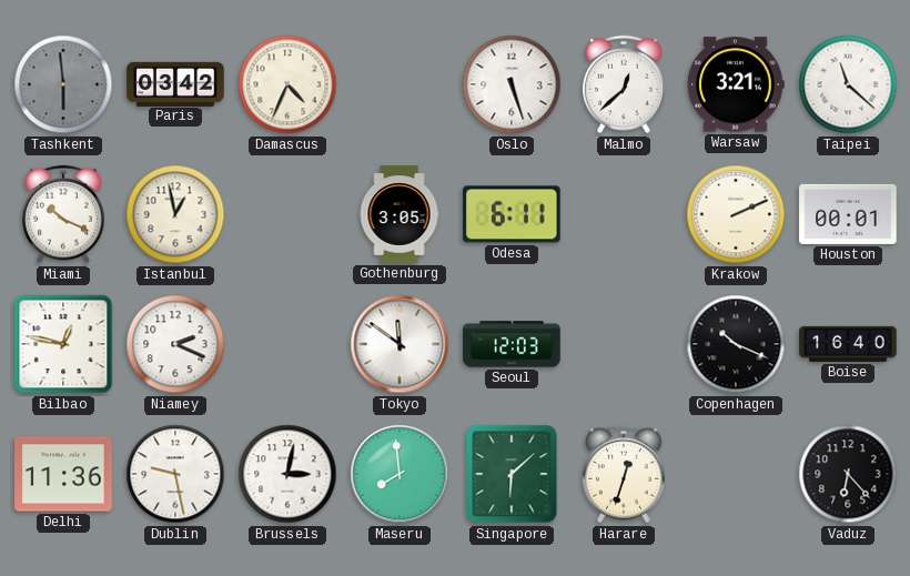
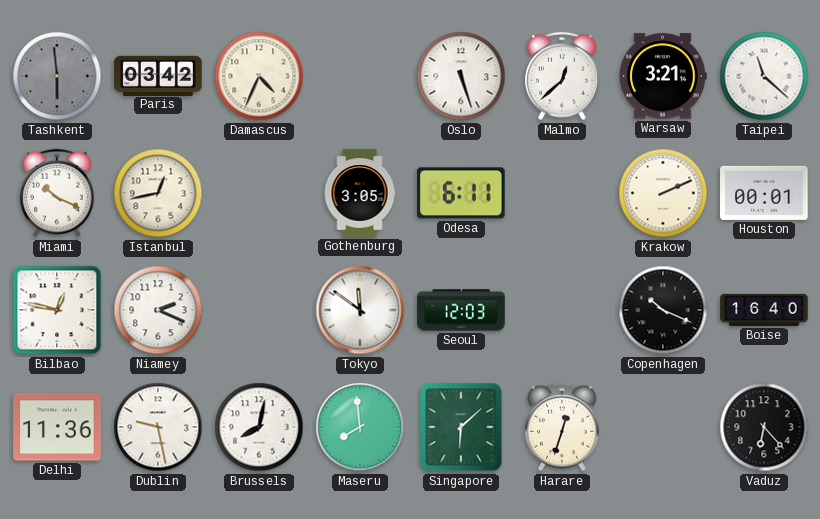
Istanbul: 12:58 -> 12:43
Brussels: 3:02 -> 8:02
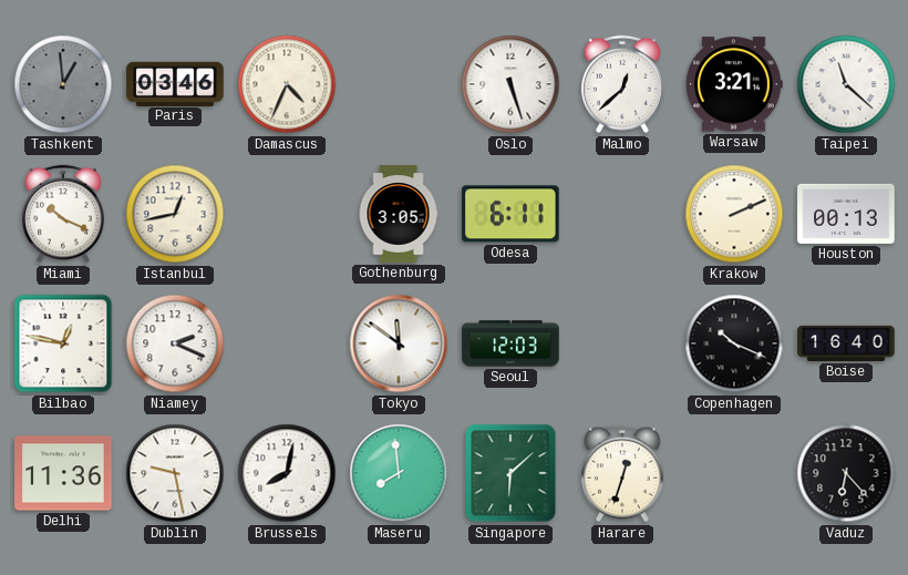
Tashkent: 5:59 -> 12:59
Paris: 03:42 -> 03:46
Houston: 00:01 -> 00:13
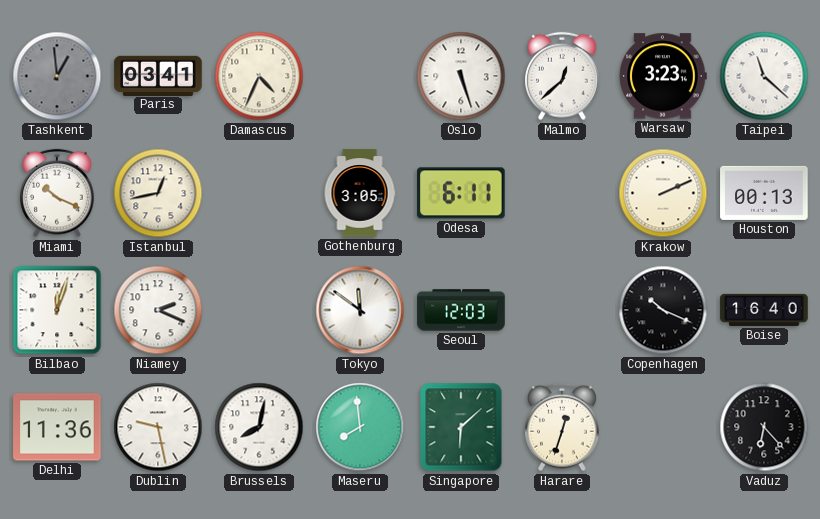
Paris: 03:46 -> 03:41
Warsaw: 3:21 -> 3:23
Bilbao: 12:47 -> 12:03
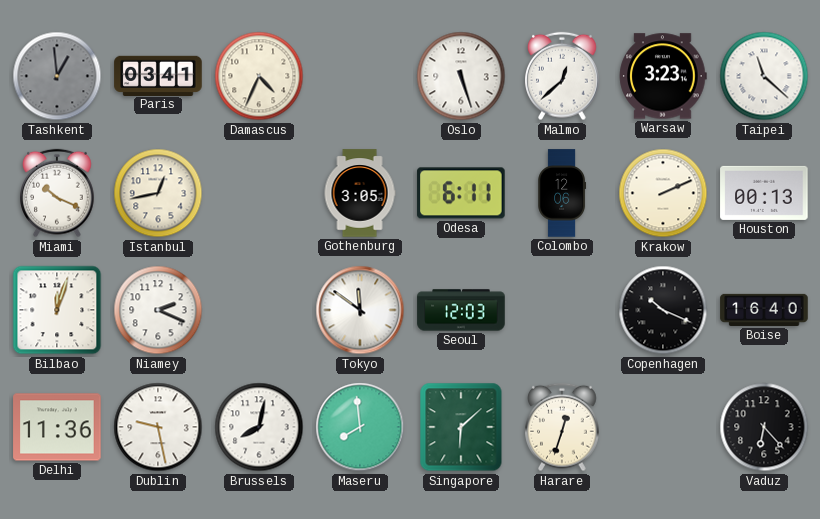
Colombo: none -> 12:06
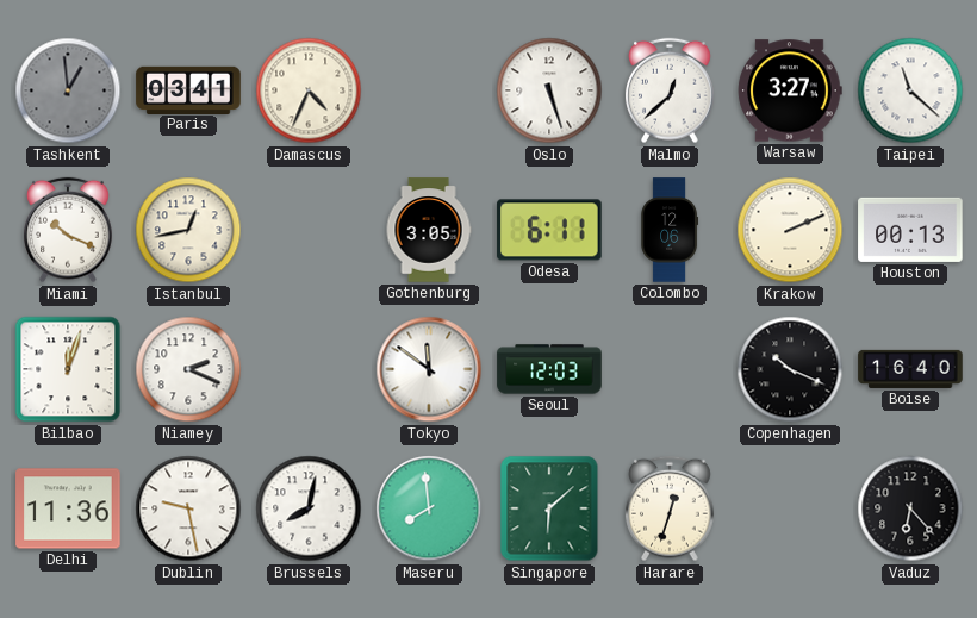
Warsaw: 3:23 -> 3:27
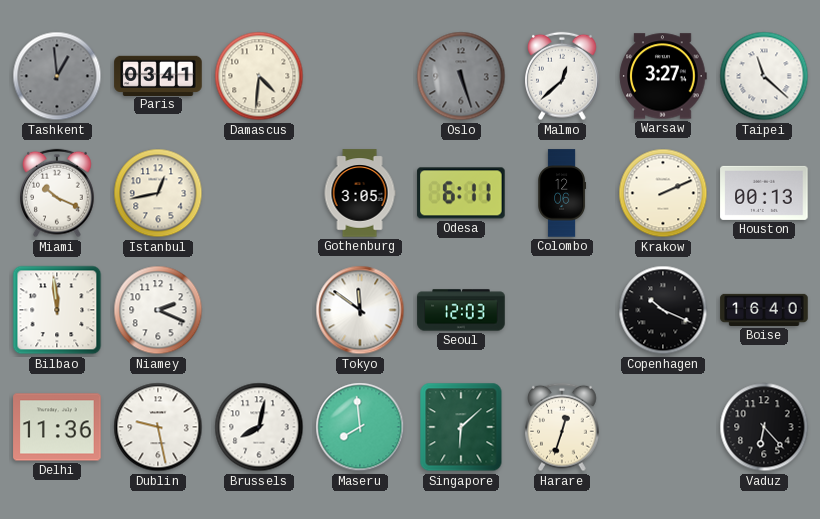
Damascus: 4:34 -> 4:31
Oslo dial: white -> grey
Bilbao: 12:03 -> 11:59
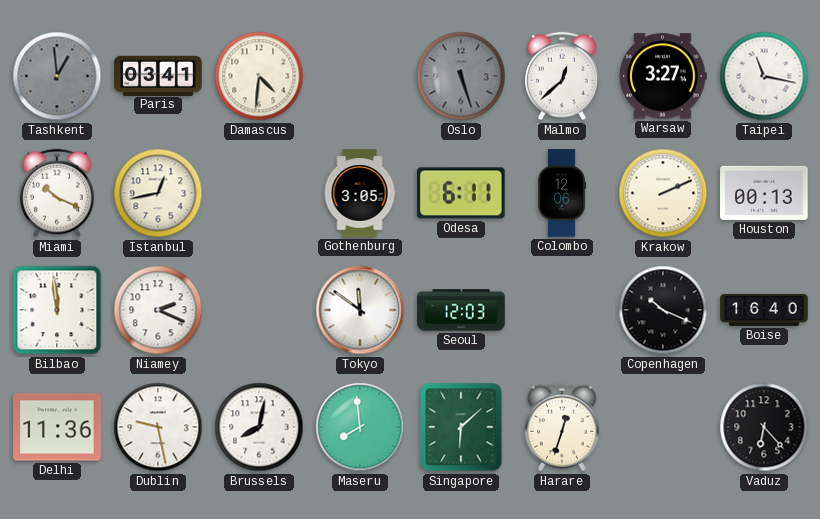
Taipei: 11:22 -> 11:17
